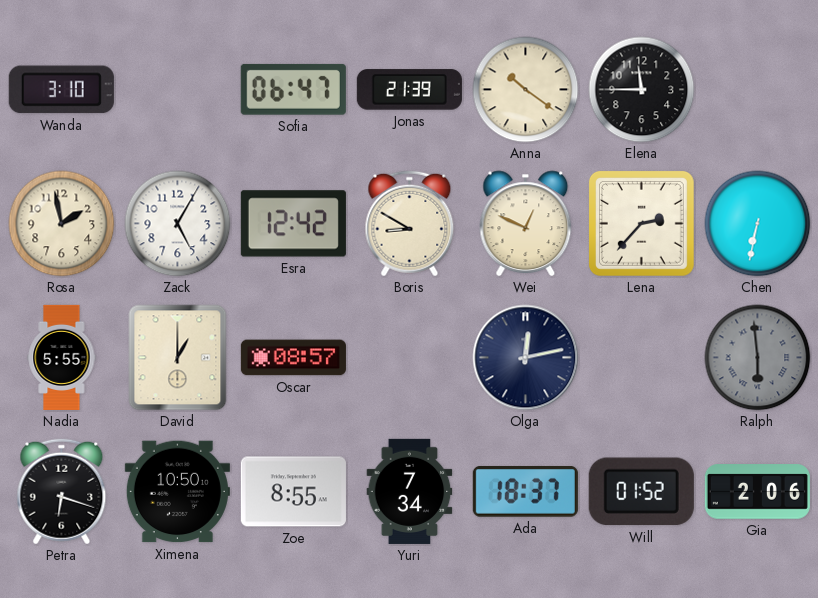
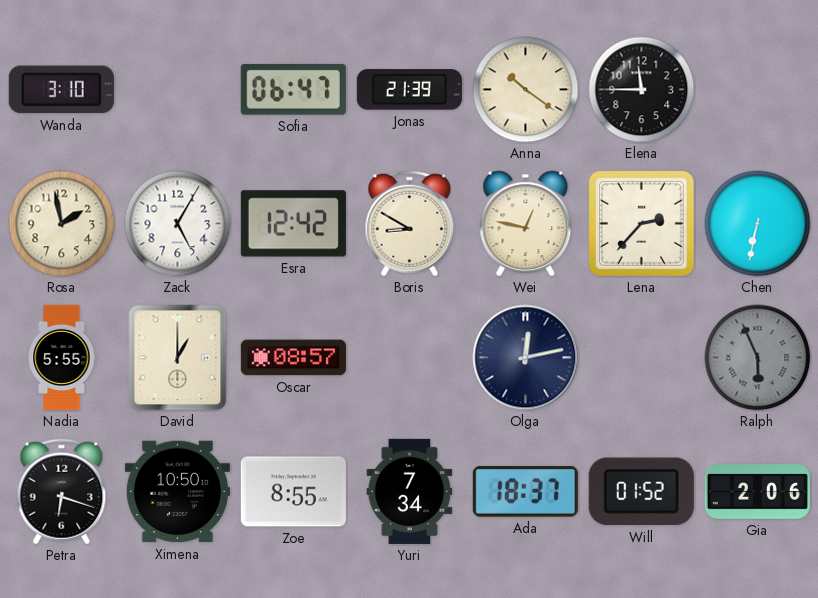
Wei: 12:49 -> 12:47
Ralph: 5:59 -> 5:56
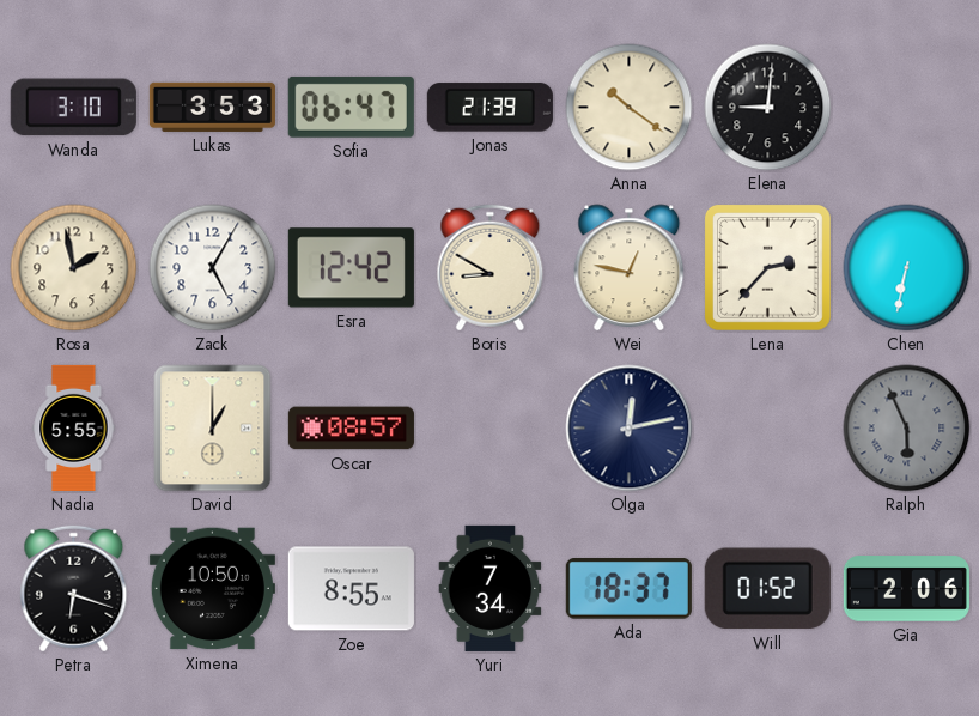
Lukas: none -> 3:53
Elena: 11:45 -> 9:01
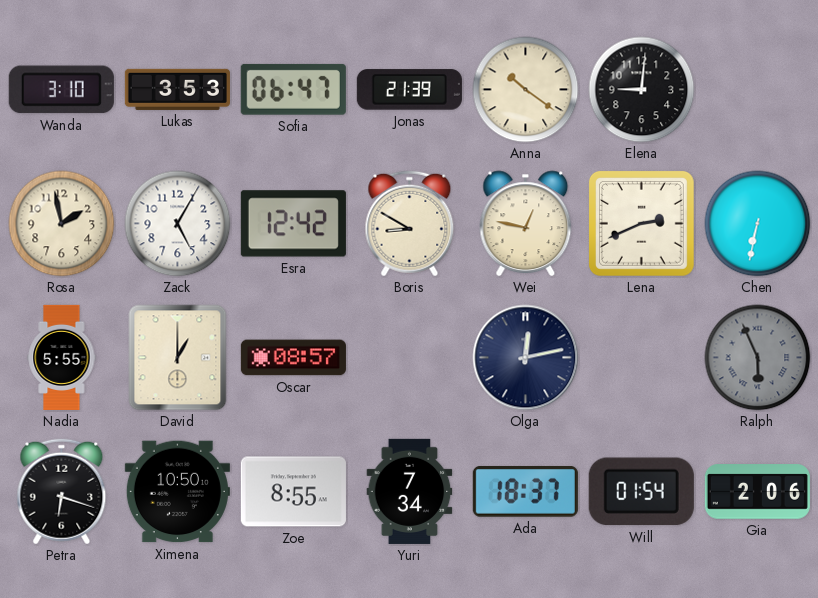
Lena: 2:37 -> 2:41
Will: 01:52 -> 01:54
